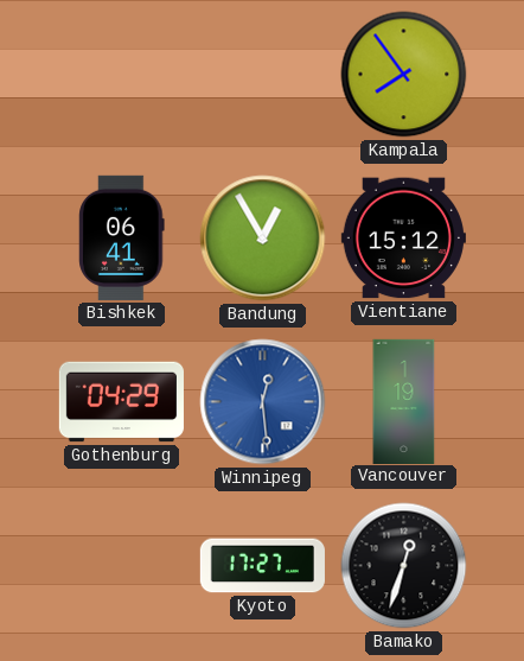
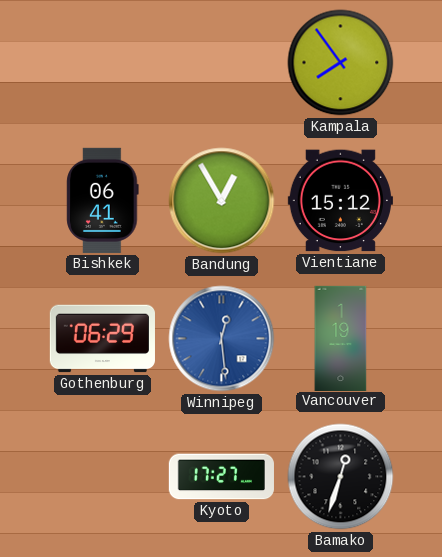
Gothenburg: 04:29 -> 06:29
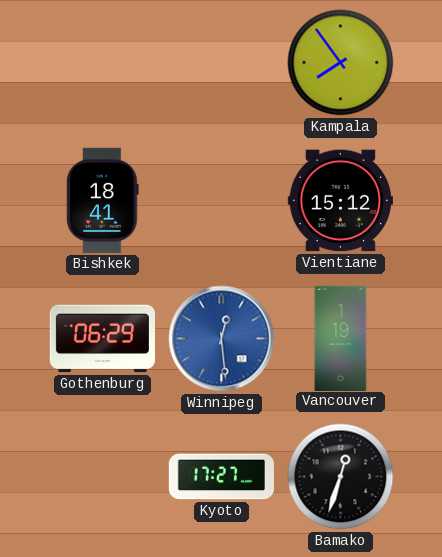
Bishkek: 06:41 -> 18:41
Bandung: 12:55 -> none
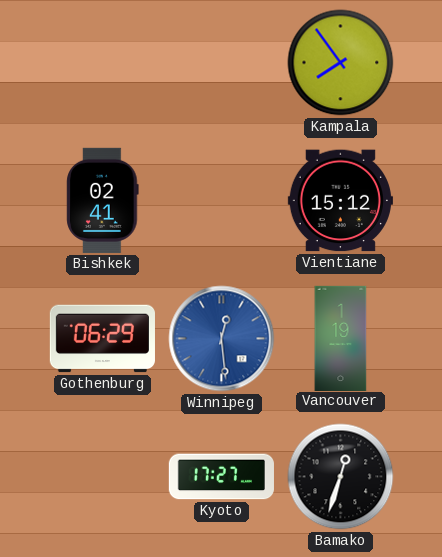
Bishkek: 18:41 -> 02:41
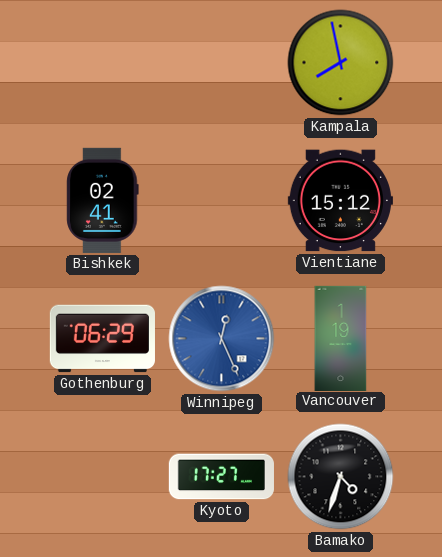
Kampala: 7:54 -> 7:58
Winnipeg: 12:29 -> 12:26
Bamako: 12:33 -> 4:33
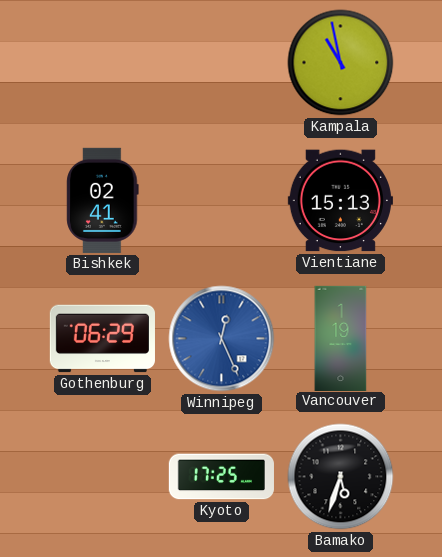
Kampala: 7:58 -> 10:58
Vientiane: 15:12 -> 15:13
Kyoto: 17:27 -> 17:25
Bamako: 4:33 -> 5:33
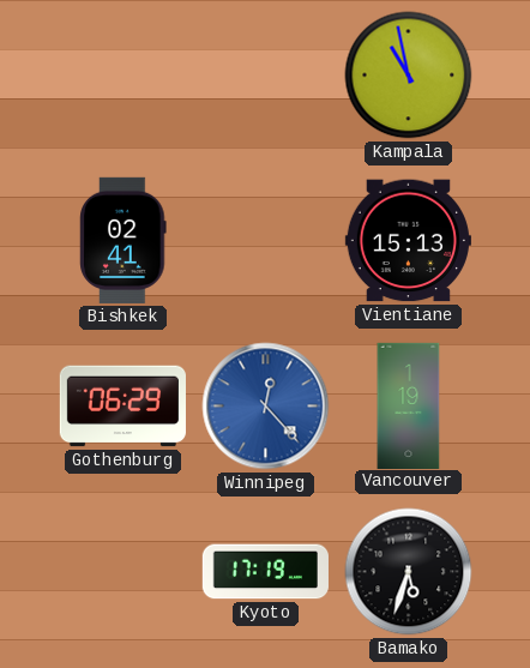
Winnipeg: 12:26 -> 12:23
Kyoto: 17:25 -> 17:19
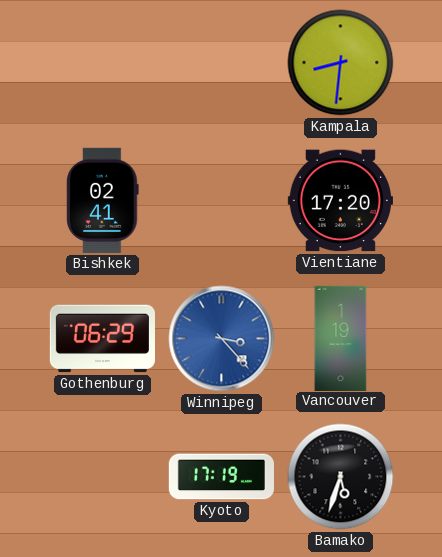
Kampala: 10:58 -> 8:31
Vientiane: 15:13 -> 17:20
Winnipeg: 12:23 -> 3:23
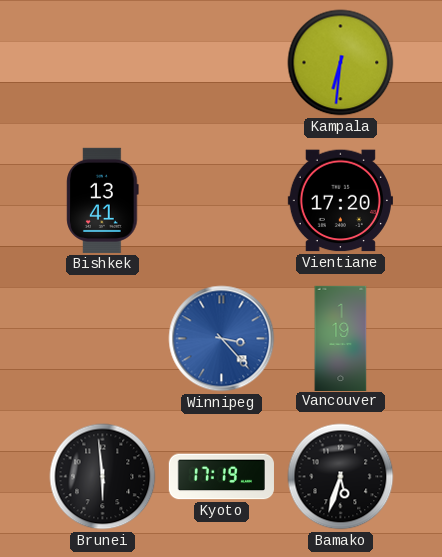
Kampala: 8:31 -> 6:31
Bishkek: 02:41 -> 13:41
Gothenburg: 06:29 -> none
Brunei: none -> 5:59
